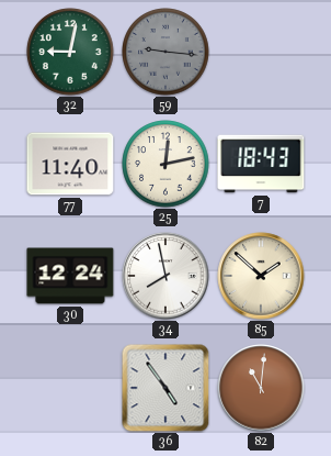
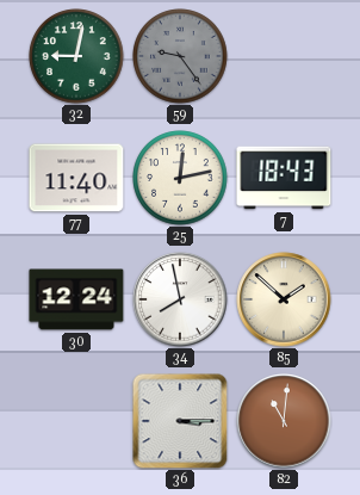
59: 9:16 -> 9:24
36: 4:54 -> 3:15
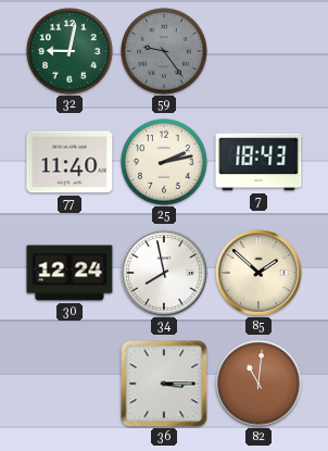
25: 12:13 -> 2:13
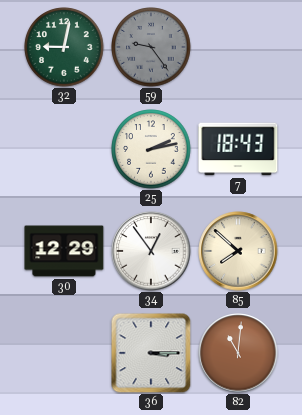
77: 11:40 -> none
30: 12:24 -> 12:29
34: 7:58 -> 12:54
85: 1:52 -> 7:52
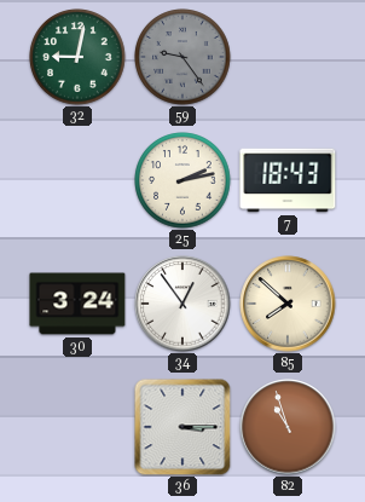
30: 12:29 -> 3:24
82: 11:01 -> 10:57
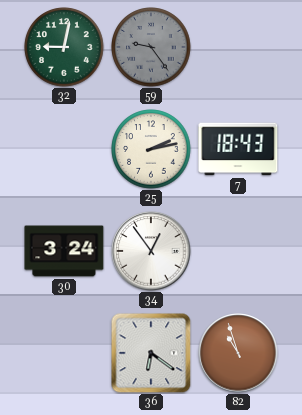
85: 7:52 -> none
36: 3:15 -> 6:21
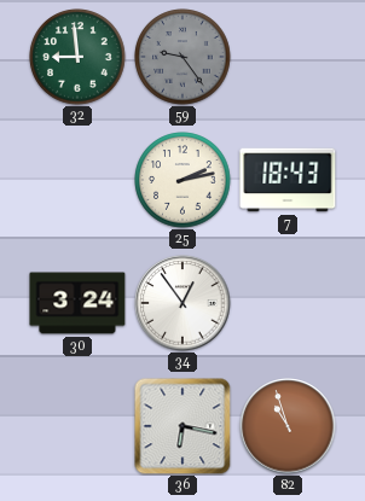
32: 9:02 -> 8:59
36: 6:21 -> 6:17
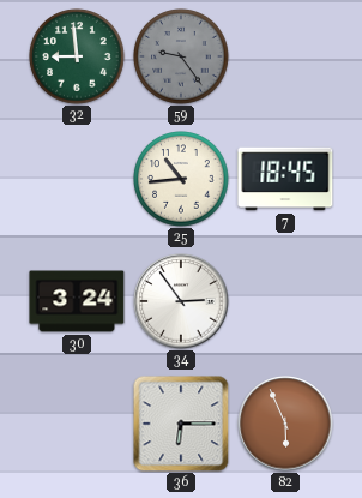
25: 2:13 -> 10:44
7: 18:43 -> 18:45
34: 12:54 -> 2:54
36: 6:17 -> 6:15
82: 10:57 -> 5:56
